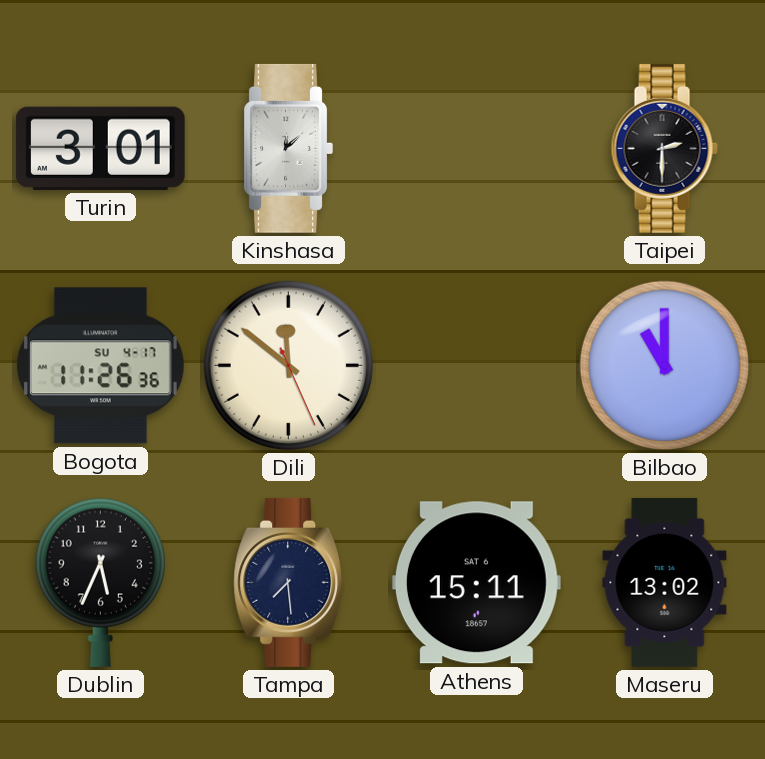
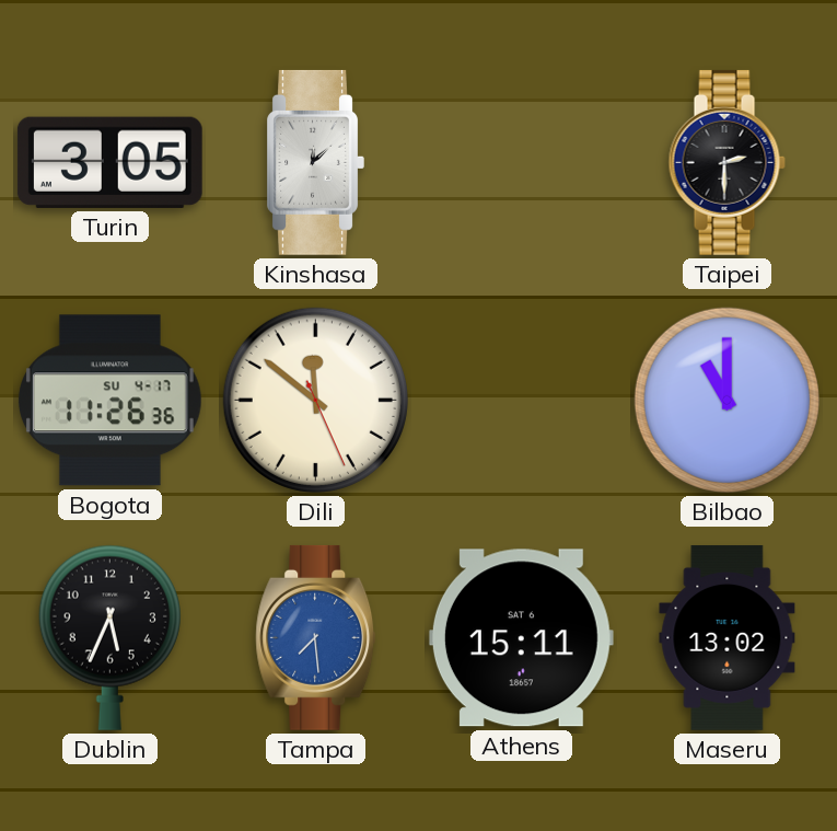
Turin: 3:01 -> 3:05
Tampa dial: navy -> blue
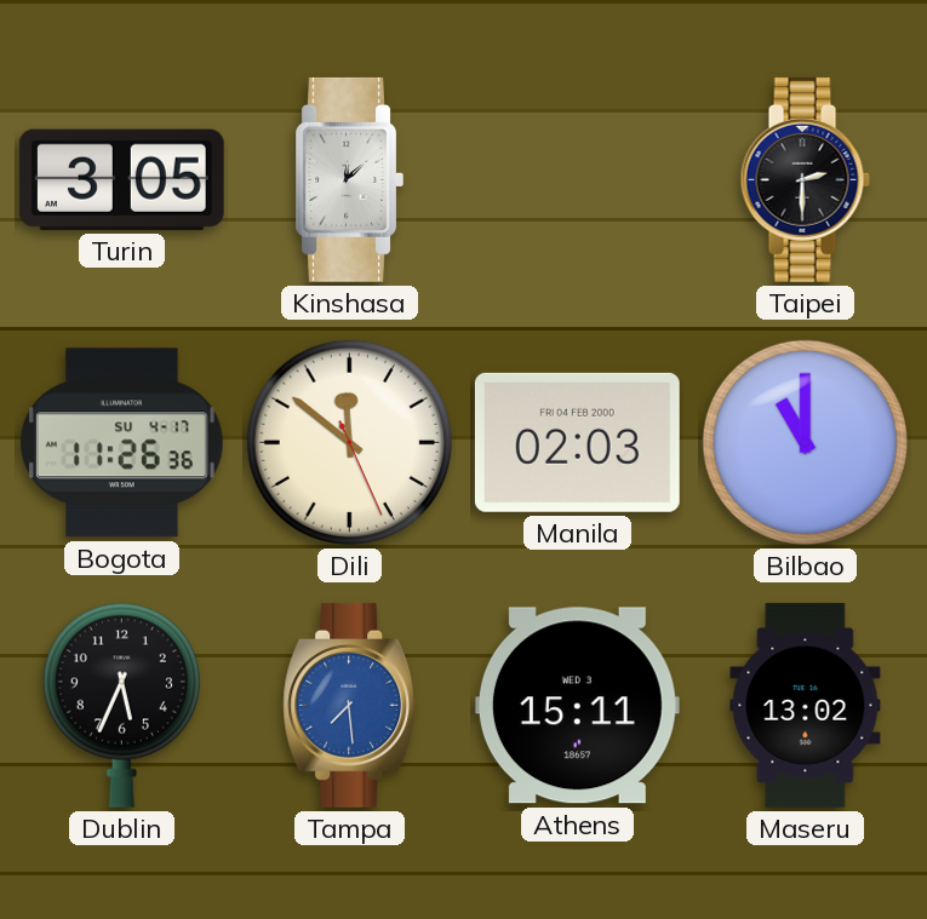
Manila: none -> 02:03
Athens date: SAT 6 -> WED 3
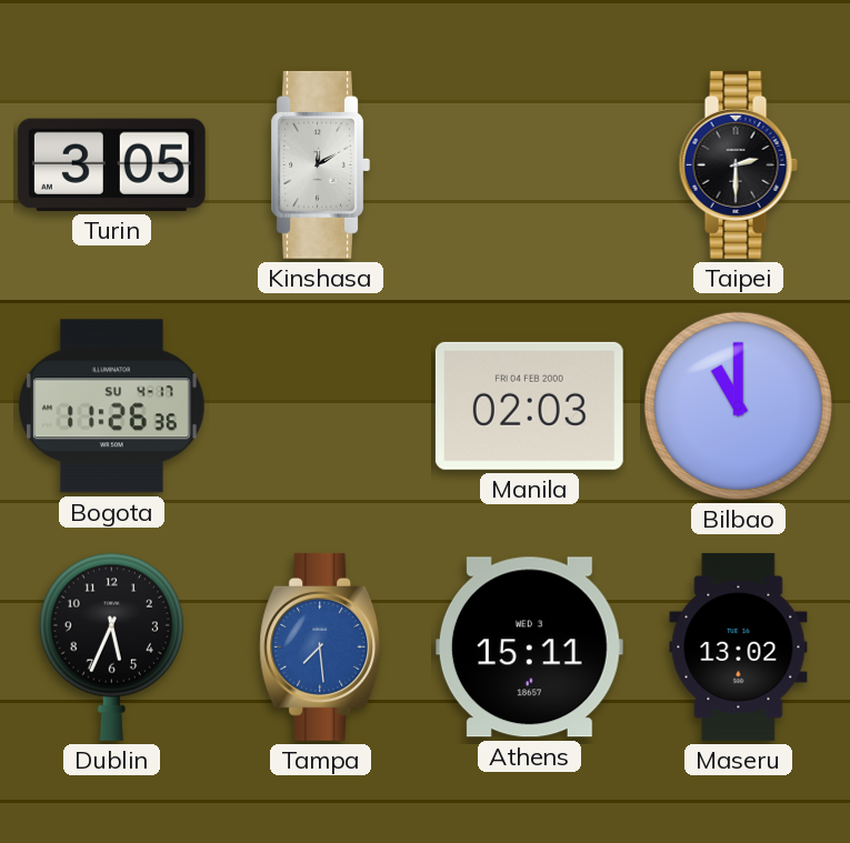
Kinshasa: 12:08 -> 12:10
Dili: 11:51 -> none
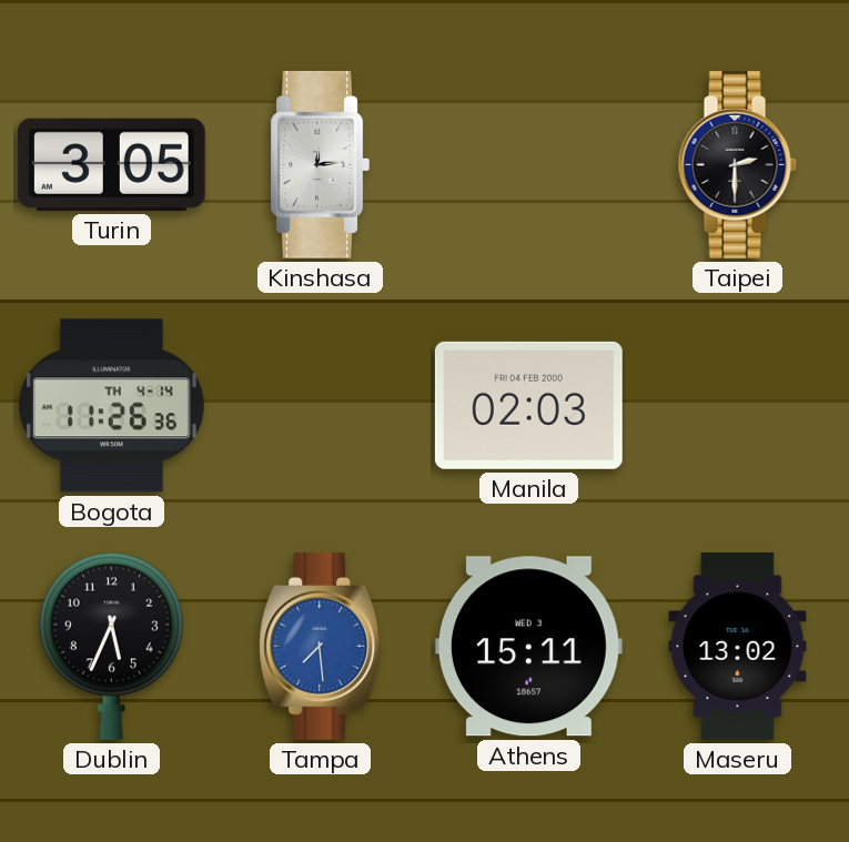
Kinshasa: 12:10 -> 12:14
Bogota date: SU 4-17 -> TH 4-14
Bilbao: 11:00 -> none
